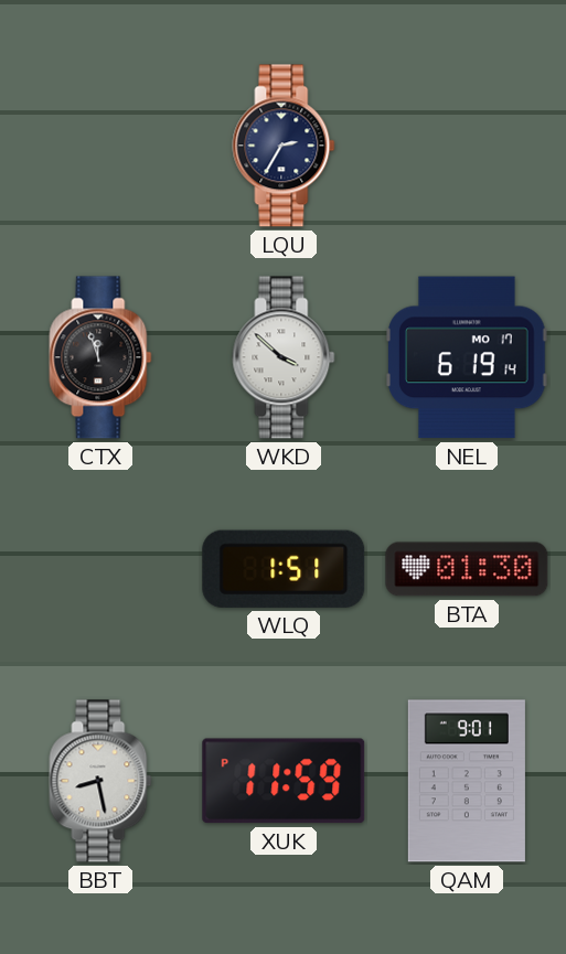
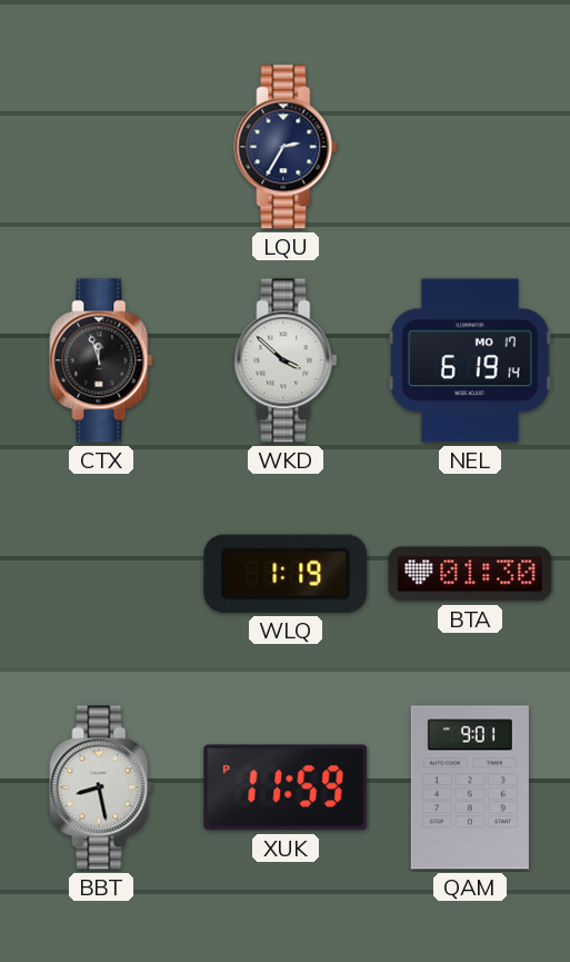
WLQ: 1:51 -> 1:19
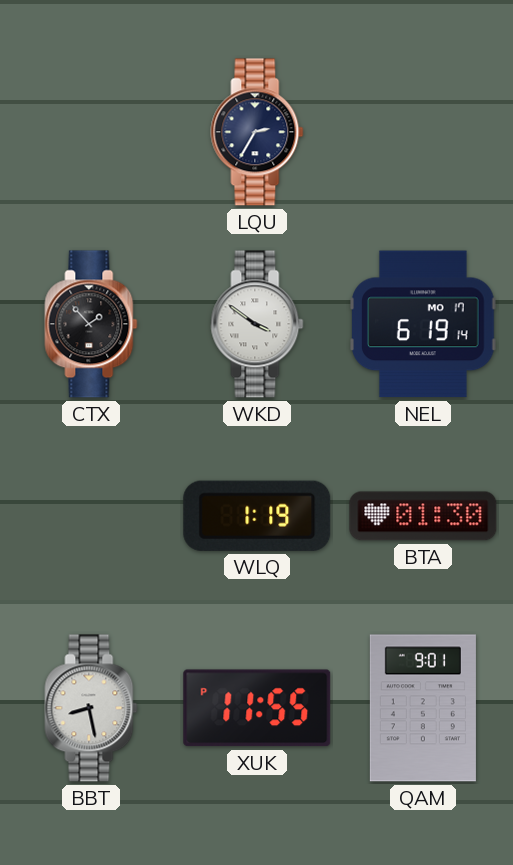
CTX: 11:57 -> 1:53
WKD: 3:52 -> 3:51
XUK: 11:59 -> 11:55
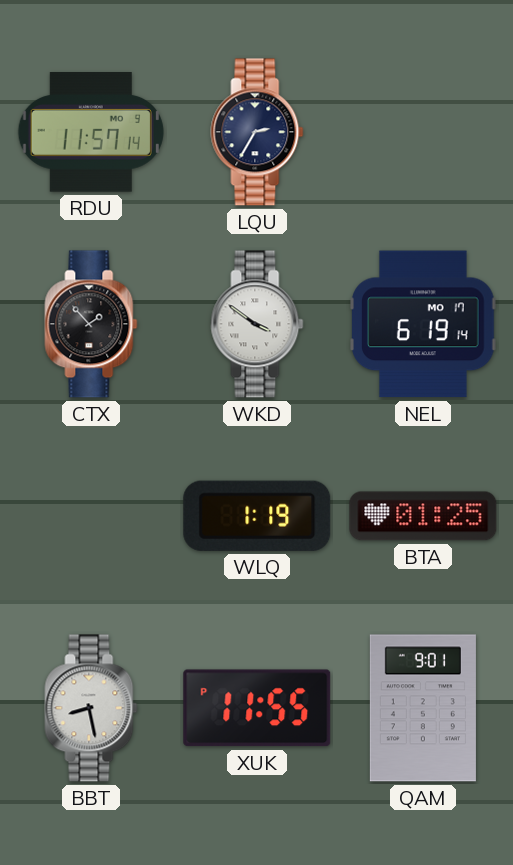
RDU: none -> 11:57
BTA: 01:30 -> 01:25
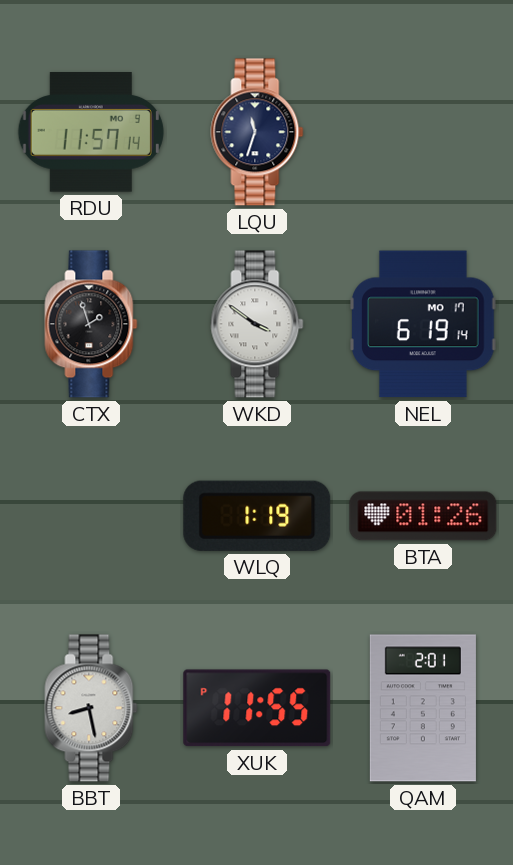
LQU: 2:35 -> 11:33
CTX: 1:53 -> 1:57
BTA: 01:25 -> 01:26
QAM: 9:01 -> 2:01
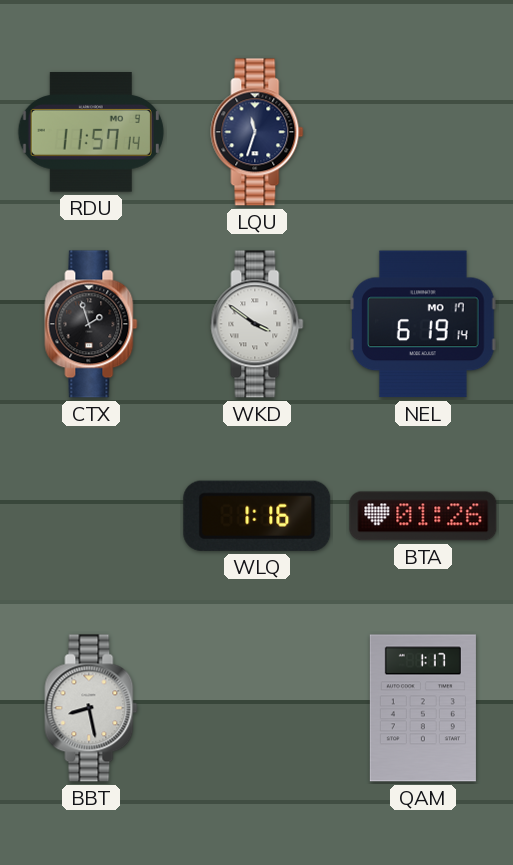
WLQ: 1:19 -> 1:16
XUK: 11:55 -> none
QAM: 2:01 -> 1:17
